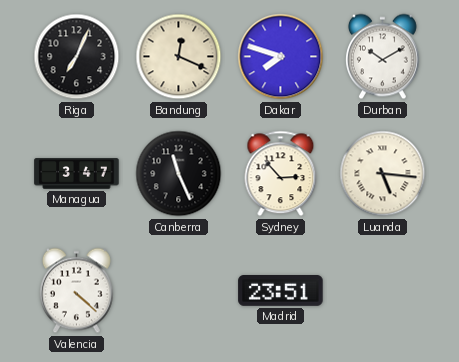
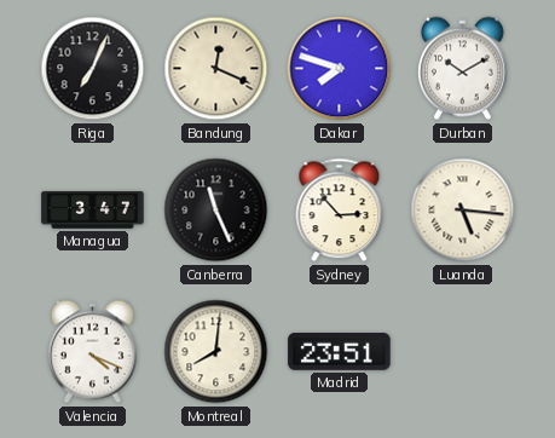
Valencia: 4:22 -> 4:19
Montreal: none -> 8:01
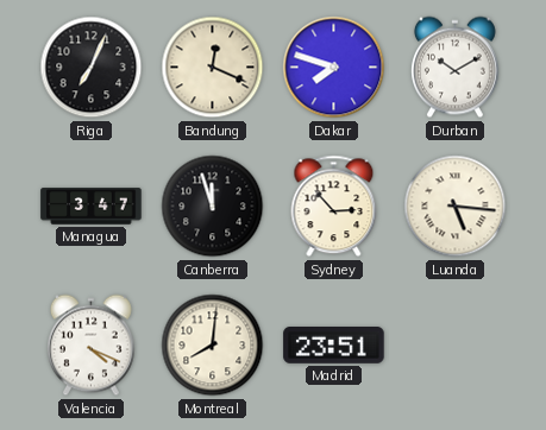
Canberra: 11:26 -> 11:57
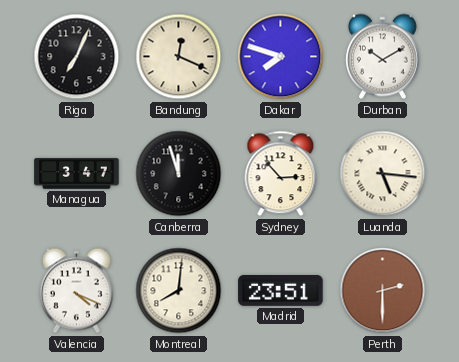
Perth: none -> 2:30
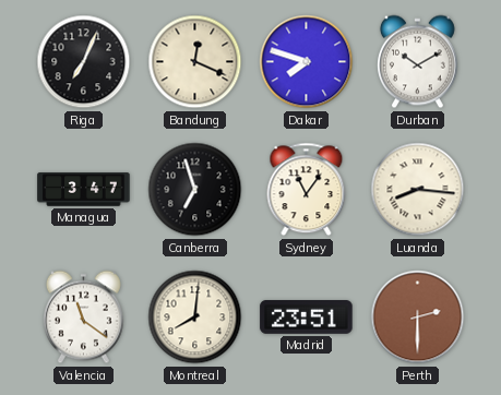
Canberra: 11:57 -> 6:57
Sydney: 2:53 -> 11:06
Luanda: 5:16 -> 8:16
Valencia: 4:19 -> 11:21
